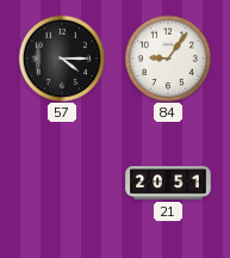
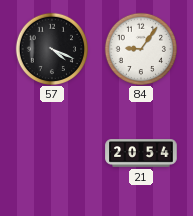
57: 4:15 -> 4:19
21: 20:51 -> 20:54
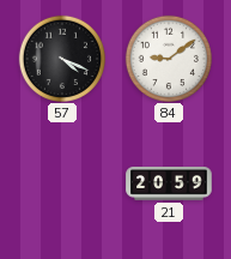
84: 9:06 -> 9:09
21: 20:54 -> 20:59
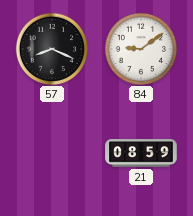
57: 4:19 -> 8:19
21: 20:59 -> 08:59
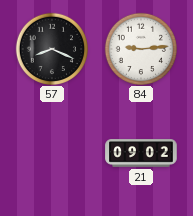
84: 9:09 -> 9:14
21: 08:59 -> 09:02
